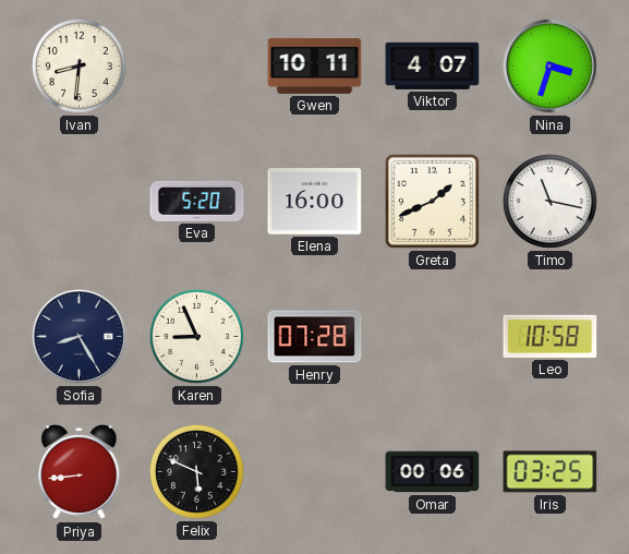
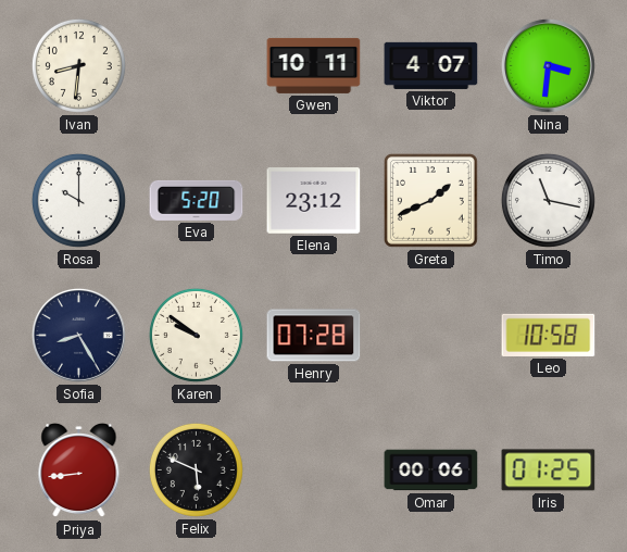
Nina: 3:33 -> 3:31
Rosa: none -> 10:00
Elena: 16:00 -> 23:12
Karen: 8:56 -> 9:51
Iris: 03:25 -> 01:25
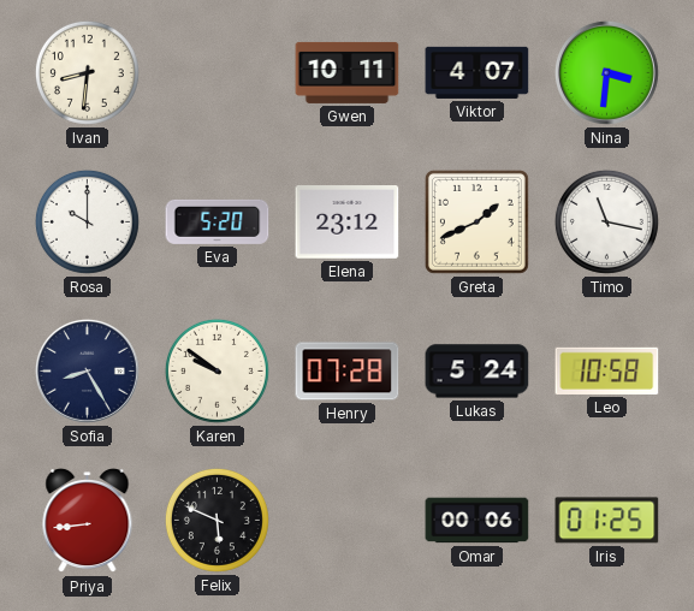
Lukas: none -> 5:24
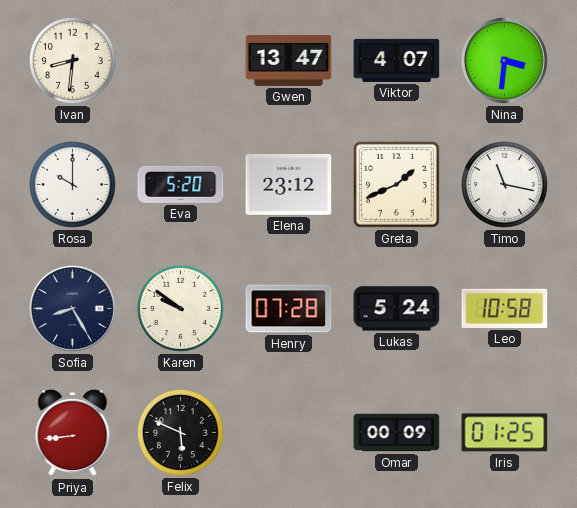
Gwen: 10:11 -> 13:47
Omar: 00:06 -> 00:09
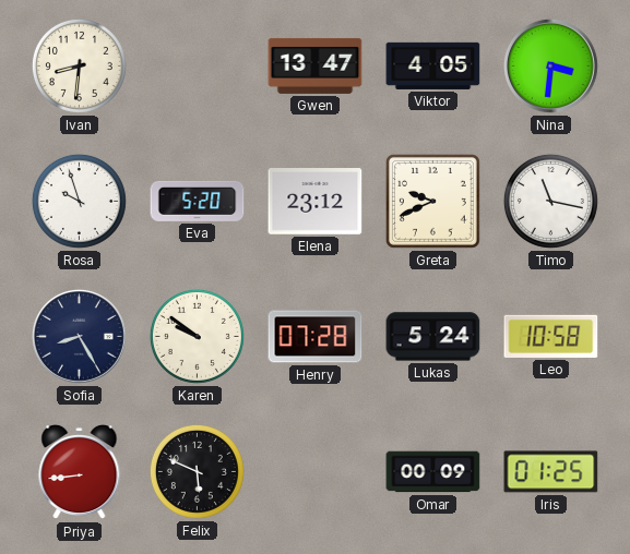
Viktor: 4:07 -> 4:05
Rosa: 10:00 -> 9:57
Greta: 1:41 -> 9:41
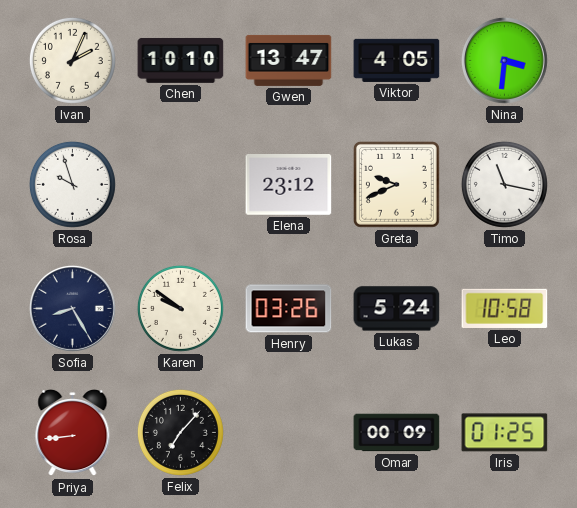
Ivan: 8:31 -> 2:04
Chen: none -> 10:10
Eva: 5:20 -> none
Henry: 07:28 -> 03:26
Felix: 5:49 -> 7:07
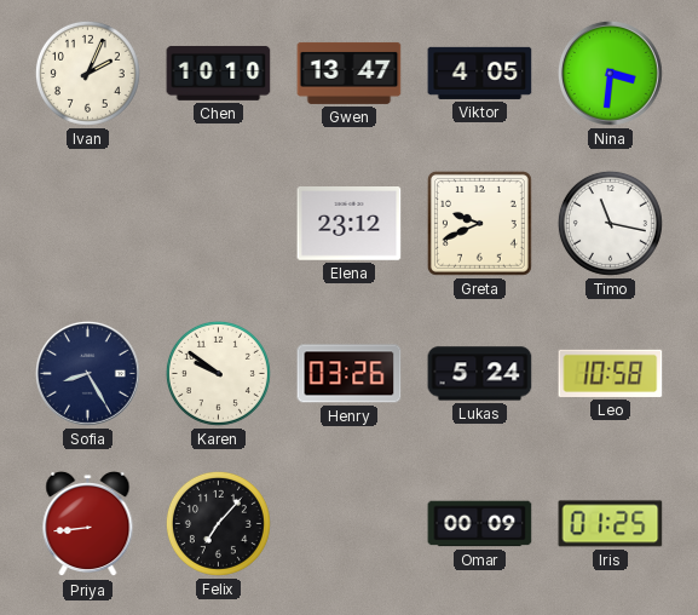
Rosa: 9:57 -> none
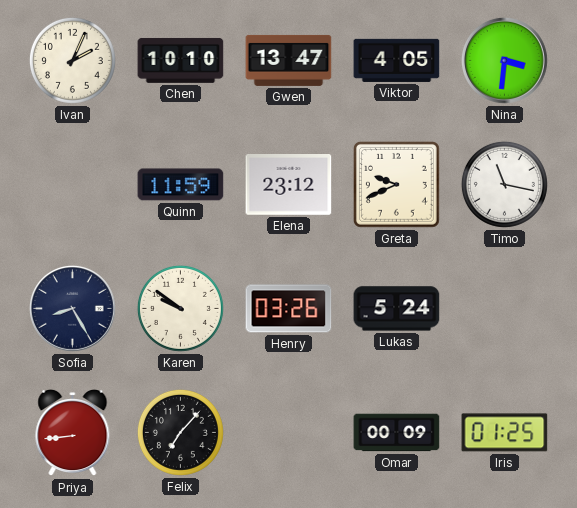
Quinn: none -> 11:59
Leo: 10:58 -> none
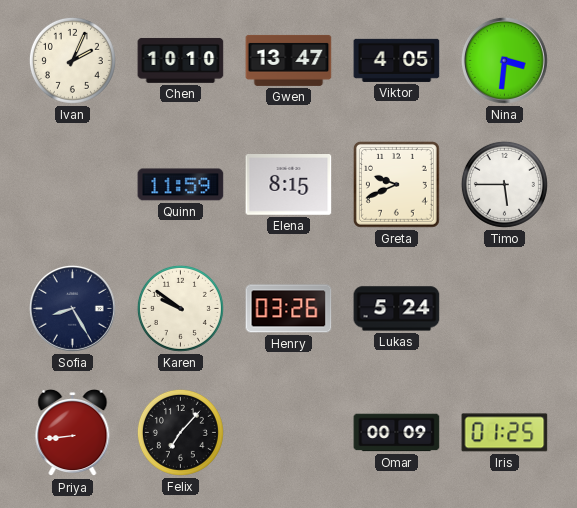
Elena: 23:12 -> 8:15
Timo: 11:17 -> 5:45
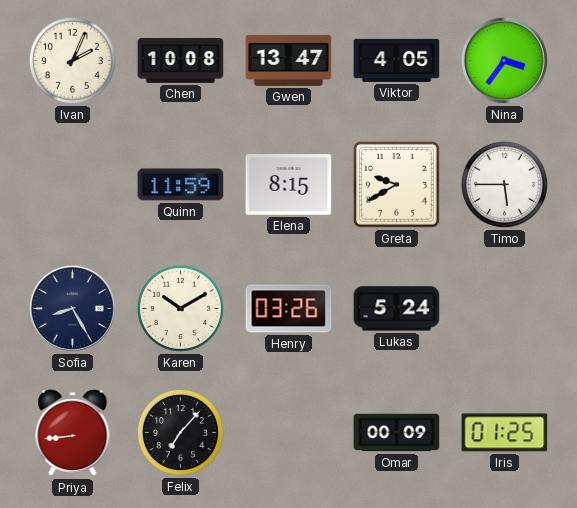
Chen: 10:10 -> 10:08
Nina: 3:31 -> 3:36
Greta: 9:41 -> 9:40
Karen: 9:51 -> 10:10
